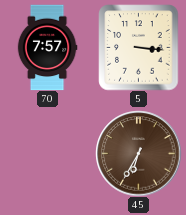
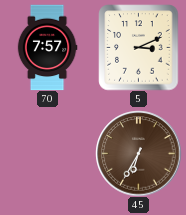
5: 3:16 -> 3:11
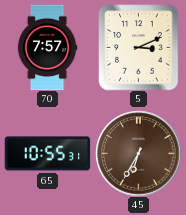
65: none -> 10:55
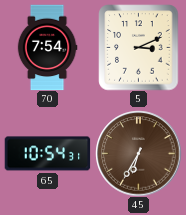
70: 7:57 -> 7:54
65: 10:55 -> 10:54
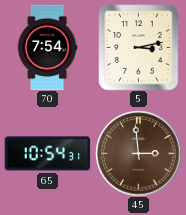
5: 3:11 -> 3:13
45: 6:35 -> 2:59
